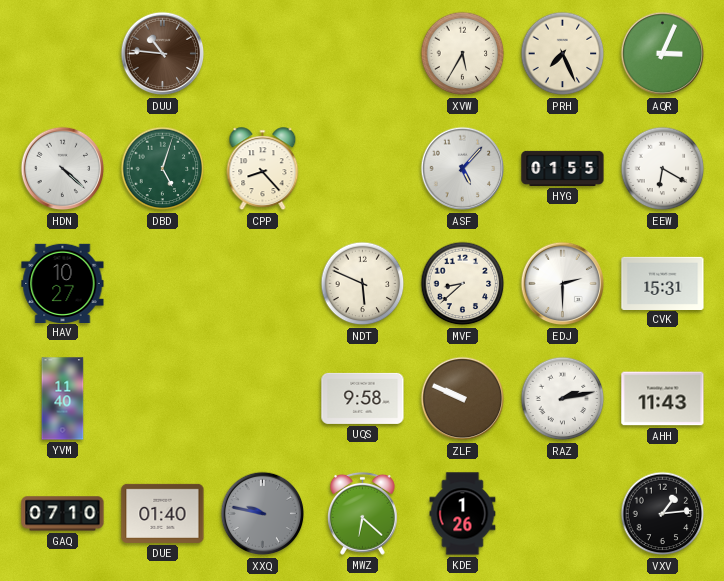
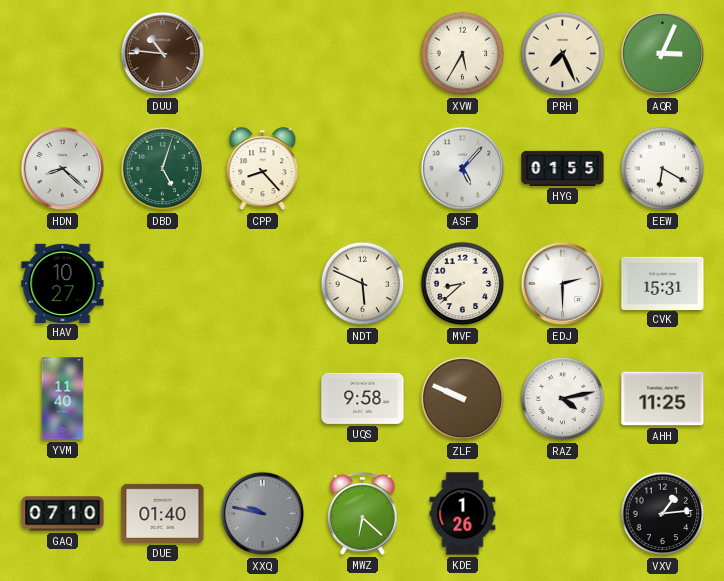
HDN: 4:22 -> 8:22
RAZ: 2:13 -> 4:13
AHH: 11:43 -> 11:25
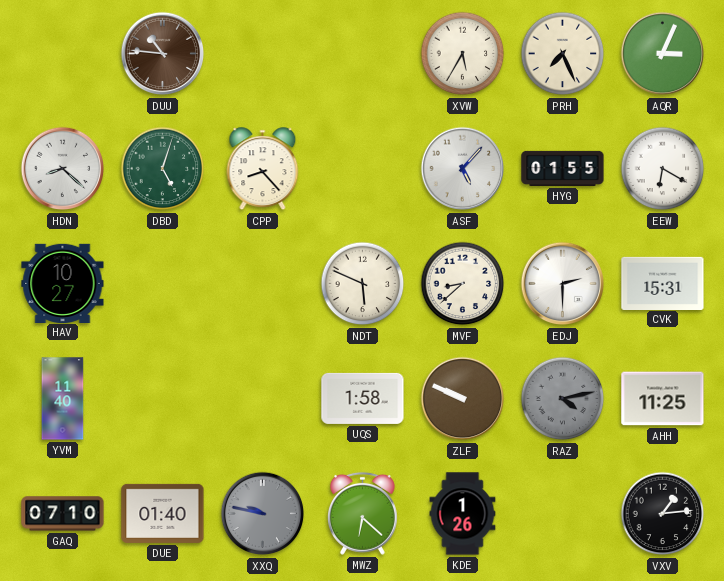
UQS: 9:58 -> 1:58
RAZ dial: white -> grey
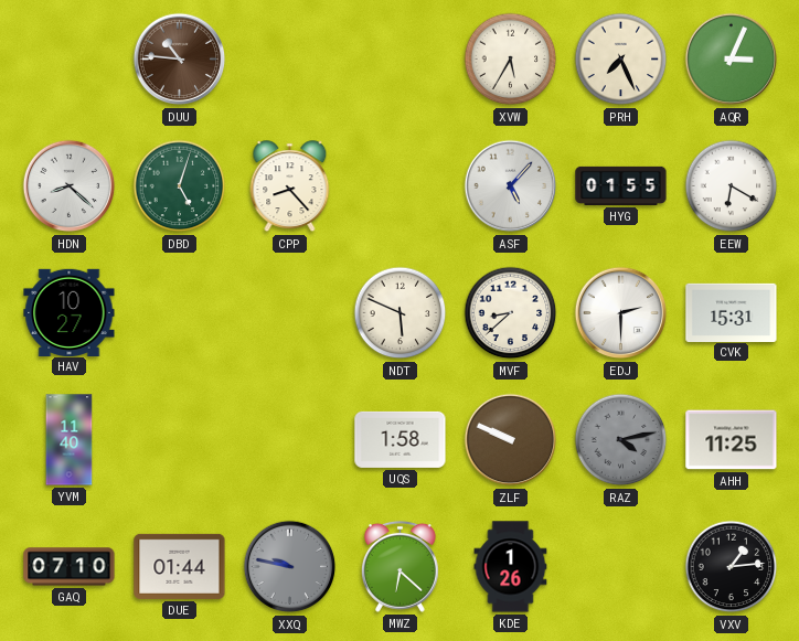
DUE: 01:40 -> 01:44
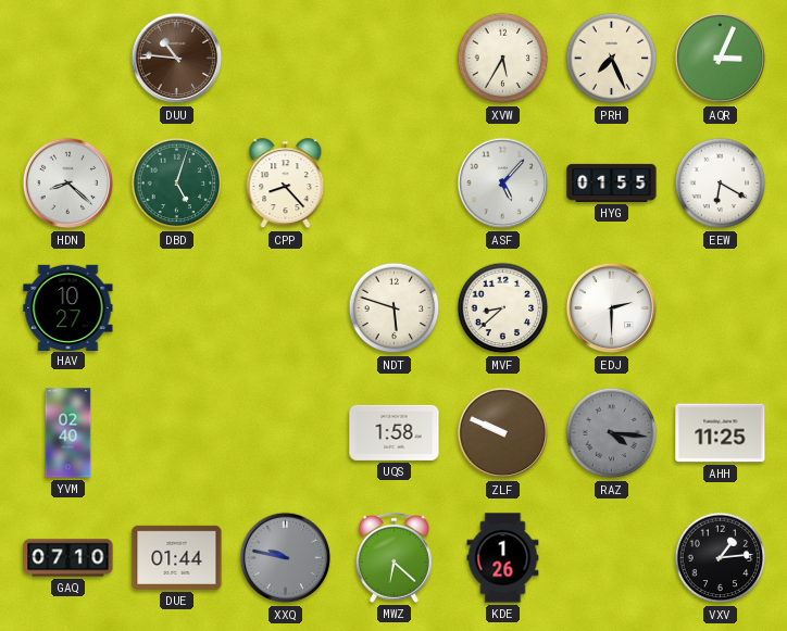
NDT: 5:49 -> 5:48
CVK: 15:31 -> none
YVM: 11:40 -> 02:40
RAZ: 4:13 -> 4:16
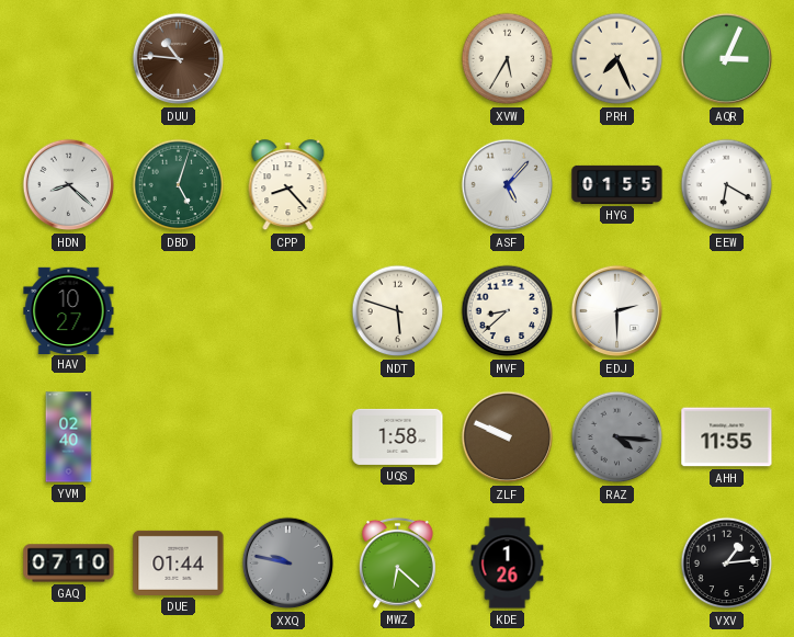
AHH: 11:25 -> 11:55
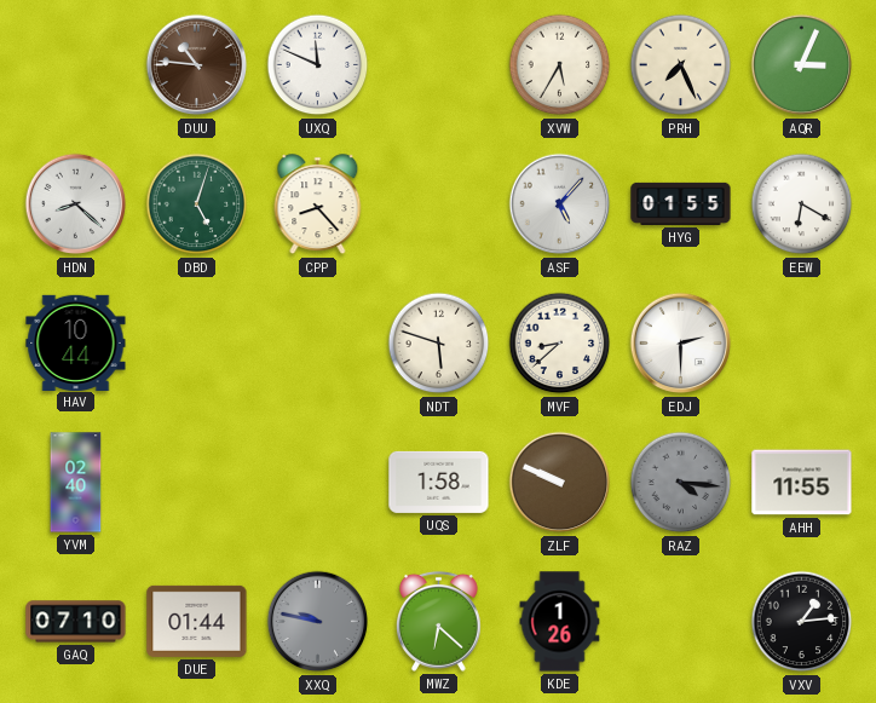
UXQ: none -> 11:49
HAV: 10:27 -> 10:44
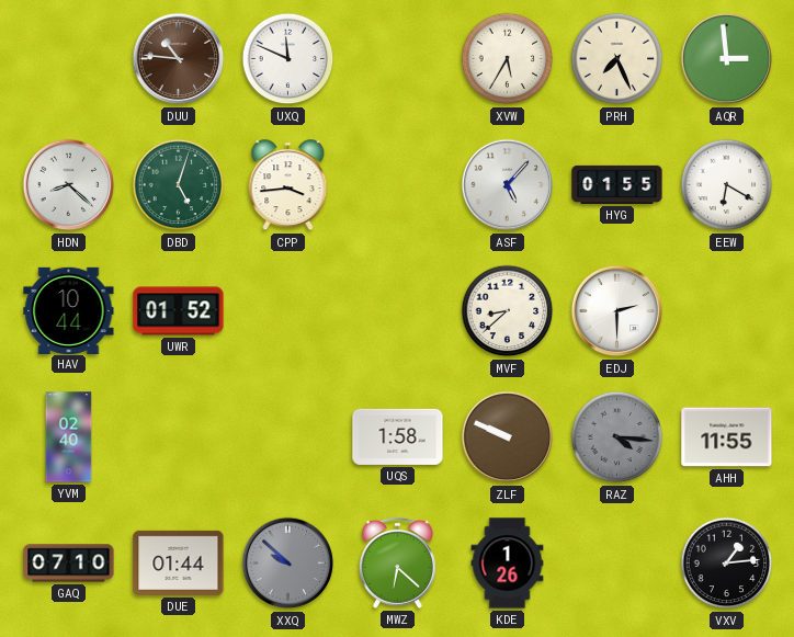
AQR: 3:04 -> 2:59
CPP: 8:23 -> 3:44
UWR: none -> 01:52
NDT: 5:48 -> none
XXQ: 9:47 -> 9:52
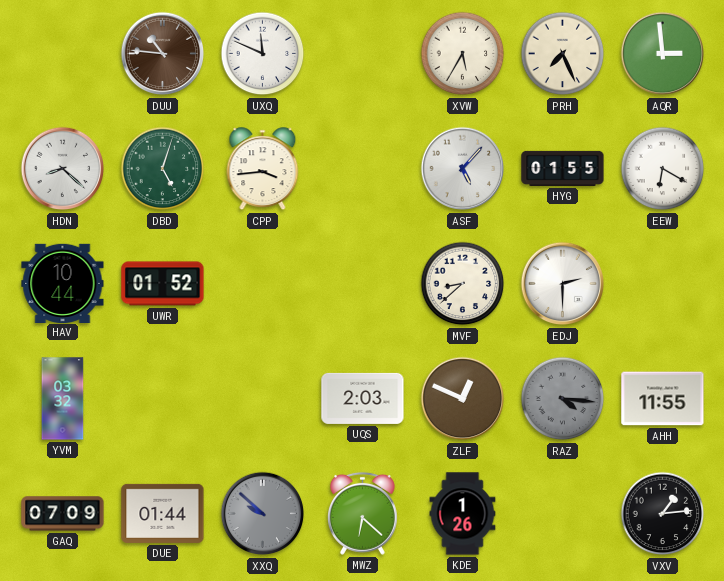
YVM: 02:40 -> 03:32
UQS: 1:58 -> 2:03
ZLF: 9:49 -> 12:49
GAQ: 07:10 -> 07:09
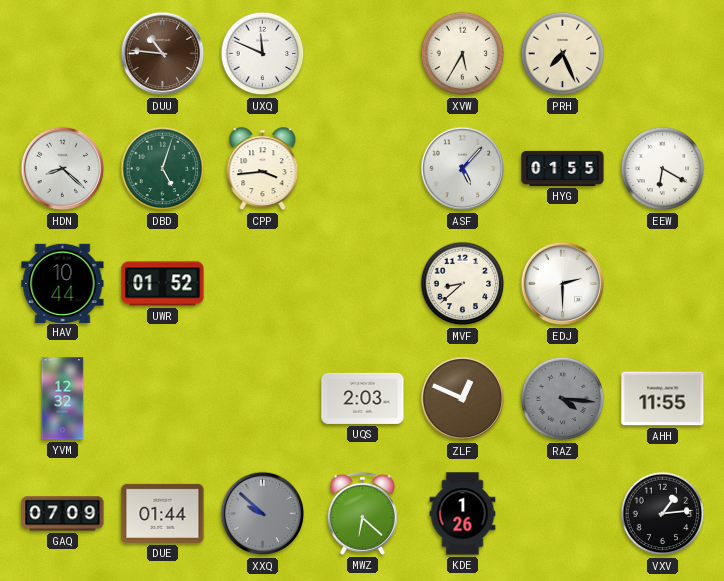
AQR: 2:59 -> none
YVM: 03:32 -> 12:32
